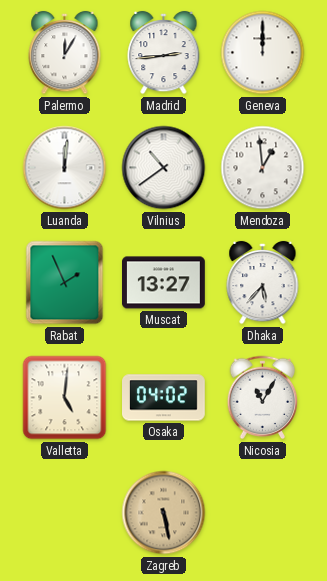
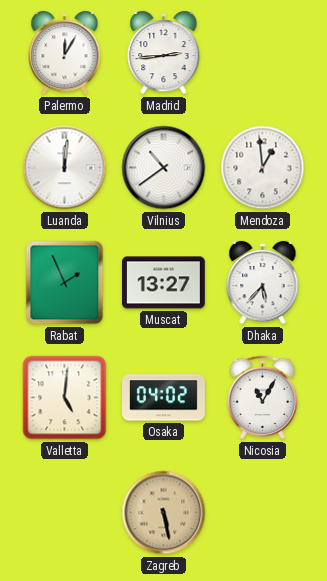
Geneva: 12:00 -> none
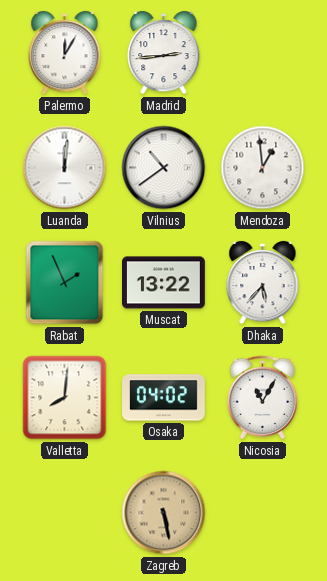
Muscat: 13:27 -> 13:22
Valletta: 5:01 -> 8:01
